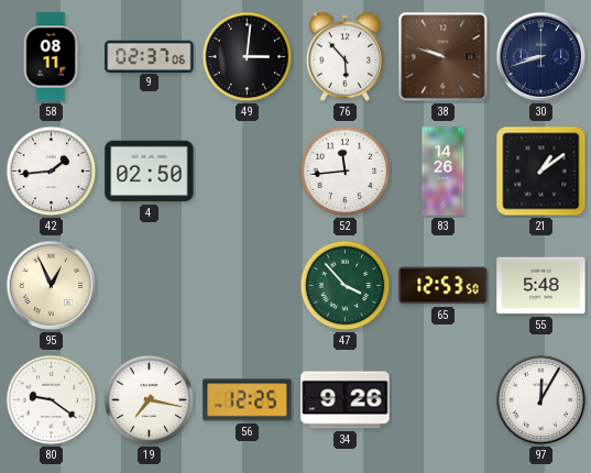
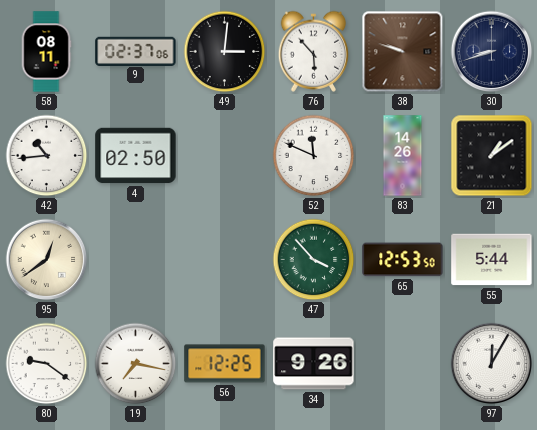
42: 1:44 -> 10:44
52: 11:44 -> 11:49
95: 12:56 -> 12:39
55: 5:48 -> 5:44
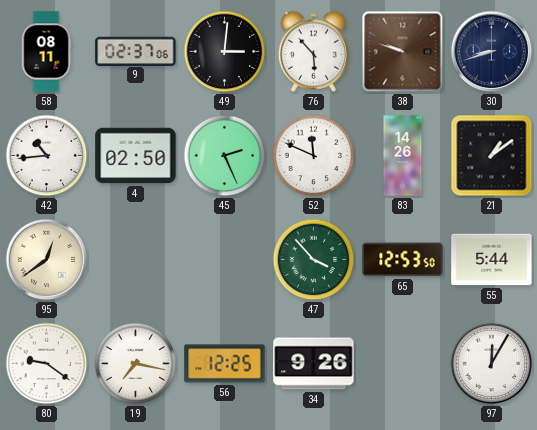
45: none -> 2:26
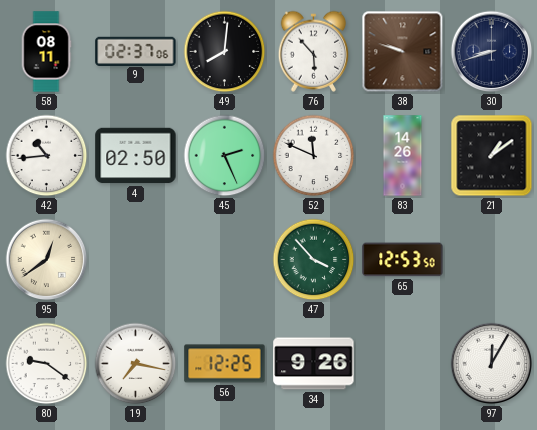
49: 3:01 -> 8:01
55: 5:44 -> none
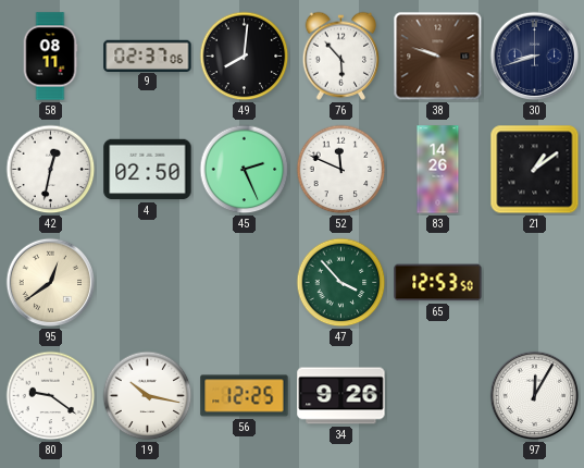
42: 10:44 -> 12:32
19: 7:17 -> 10:17
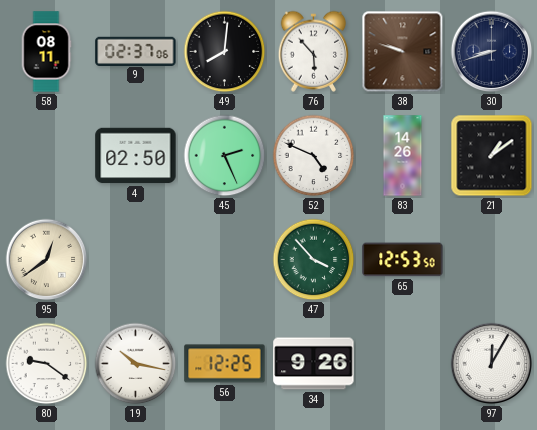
42: 12:32 -> none
52: 11:49 -> 4:49
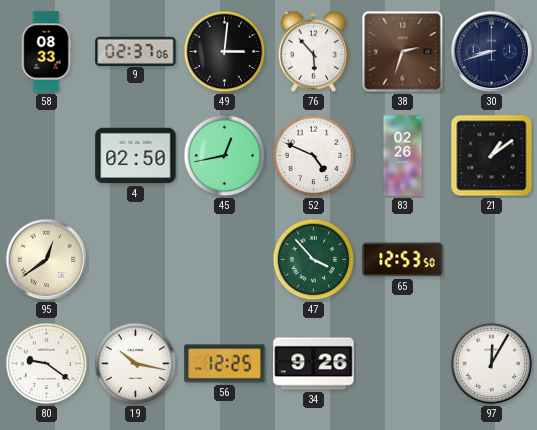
58: 08:11 -> 08:33
49: 8:01 -> 3:01
38: 9:48 -> 2:33
45: 2:26 -> 12:43
83: 14:26 -> 02:26
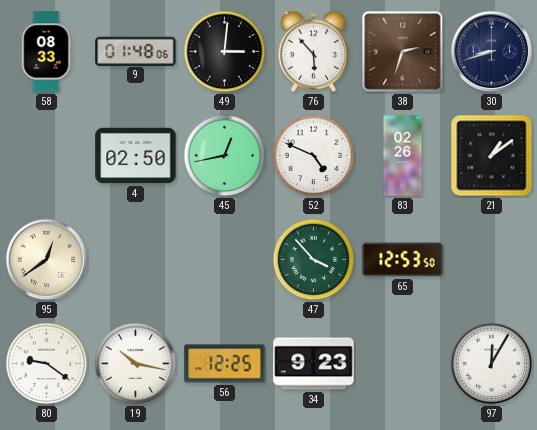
9: 02:37 -> 01:48
34: 9:26 -> 9:23
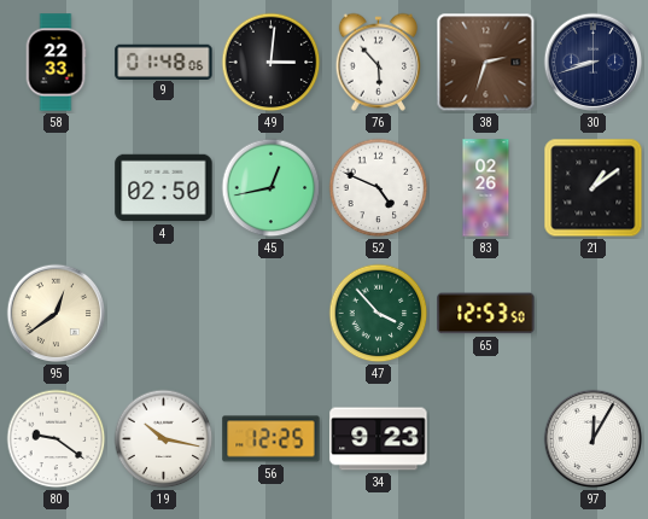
58: 08:33 -> 22:33
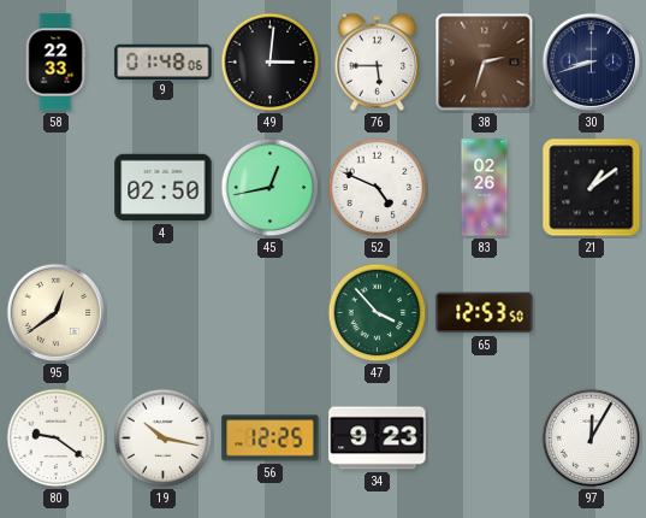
76: 5:53 -> 5:45
